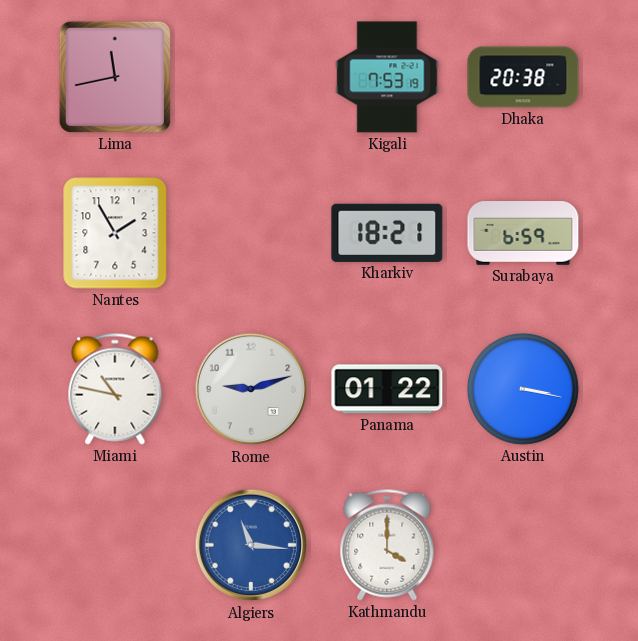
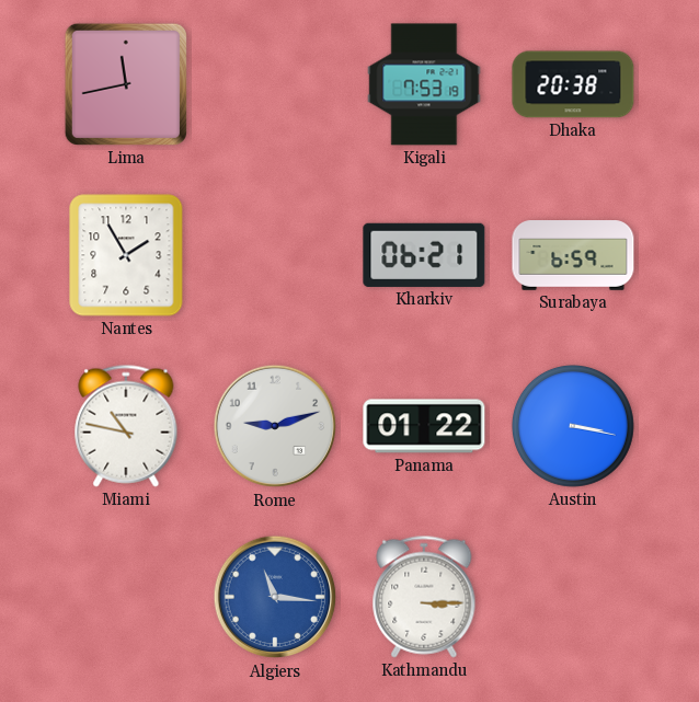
Kharkiv: 18:21 -> 06:21
Kathmandu: 4:00 -> 3:15
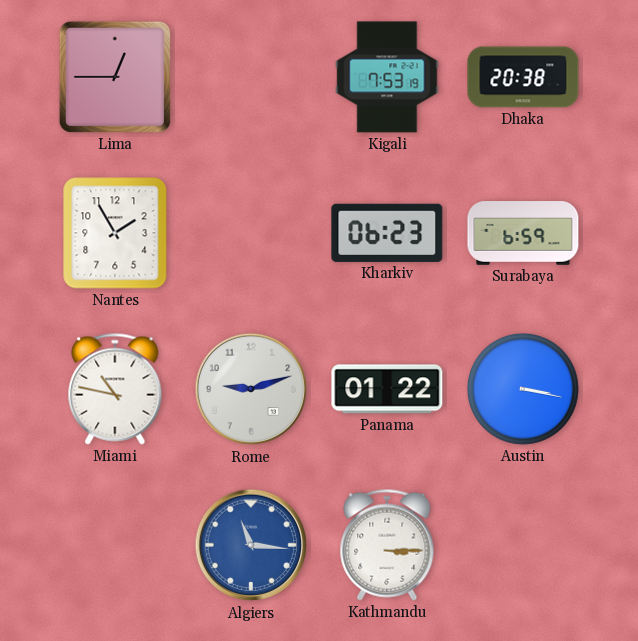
Lima: 11:43 -> 12:45
Kharkiv: 06:21 -> 06:23
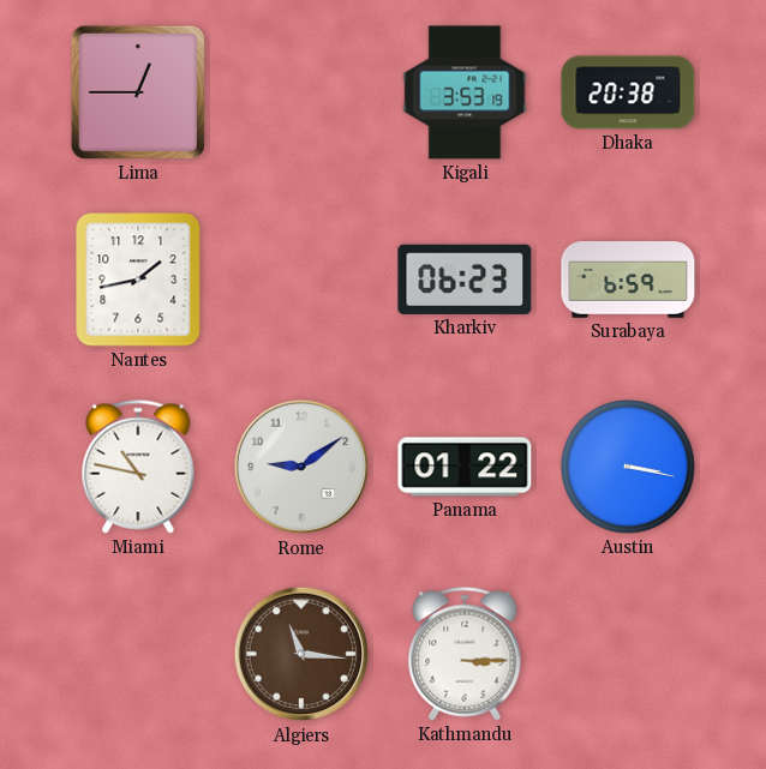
Kigali: 7:53 -> 3:53
Nantes: 1:55 -> 1:43
Rome: 9:12 -> 9:09
Algiers dial: blue -> brown
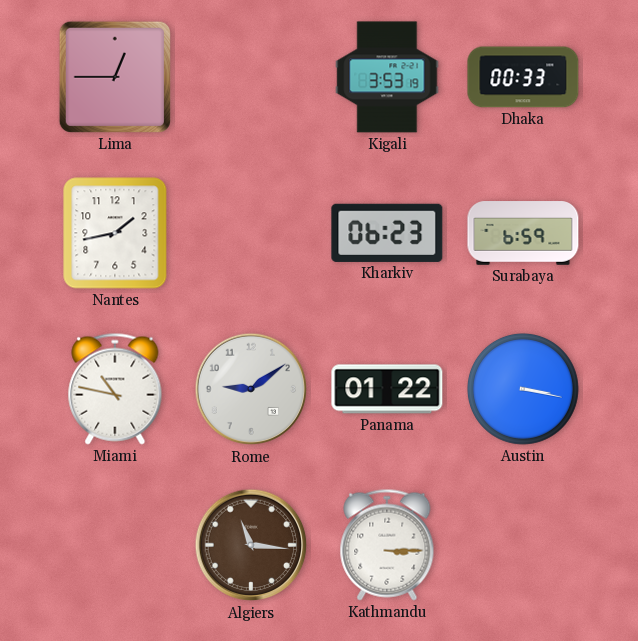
Dhaka: 20:38 -> 00:33
